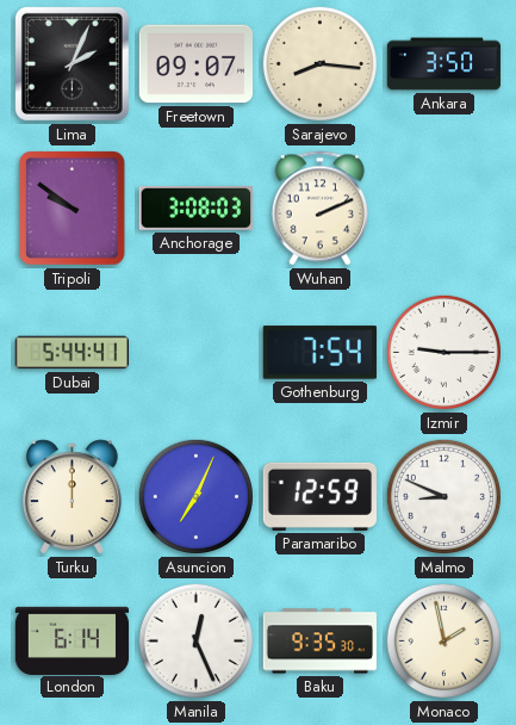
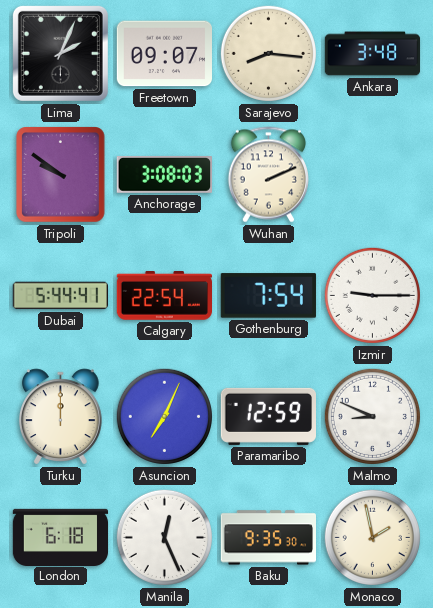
Ankara: 3:50 -> 3:48
Calgary: none -> 22:54
London: 6:14 -> 6:18
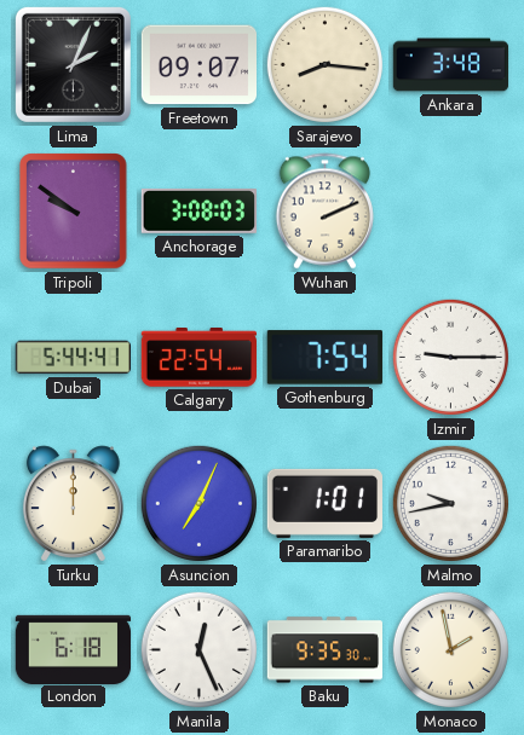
Paramaribo: 12:59 -> 1:01
Malmo: 8:49 -> 9:43
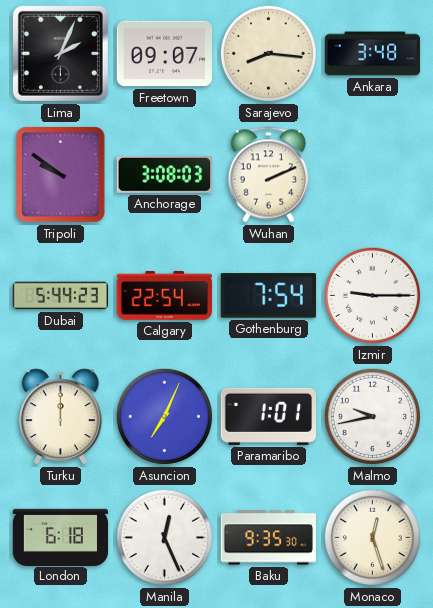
Dubai: 5:44:41 -> 5:44:23
Monaco: 1:58 -> 12:27
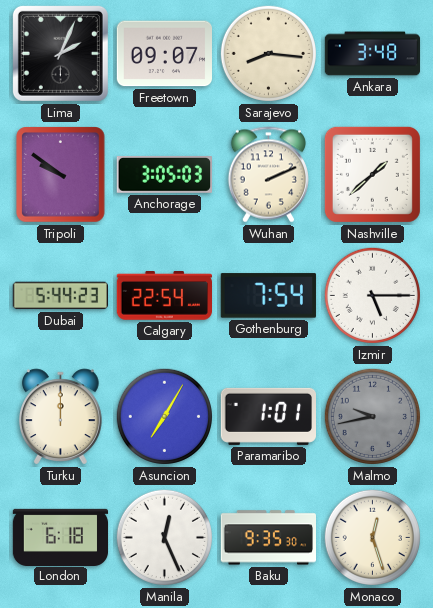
Anchorage: 3:08 -> 3:05
Nashville: none -> 1:38
Izmir: 9:15 -> 5:15
Asuncion: 7:04 -> 7:05
Malmo dial: white -> grey
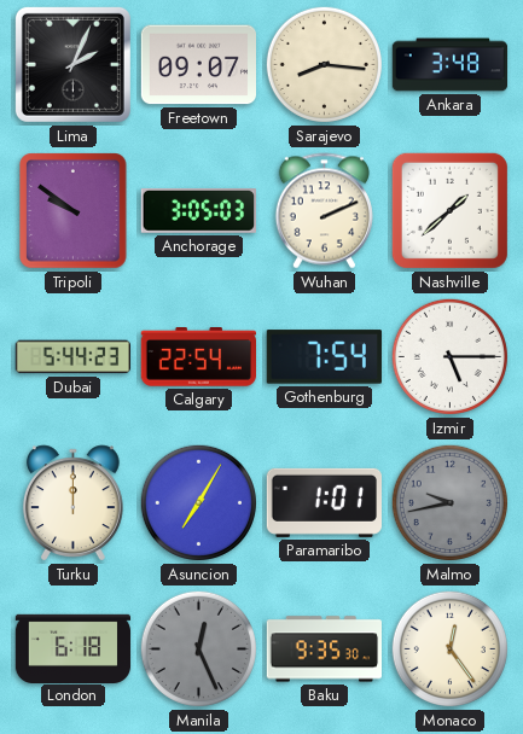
Manila dial: white -> grey
Monaco: 12:27 -> 12:24
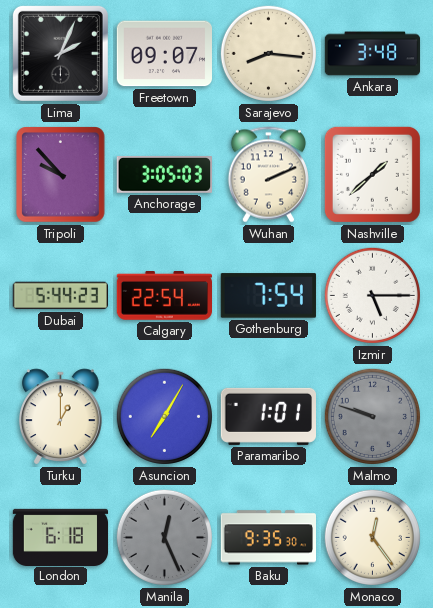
Tripoli: 9:51 -> 9:53
Turku: 12:00 -> 1:00
Malmo: 9:43 -> 9:48
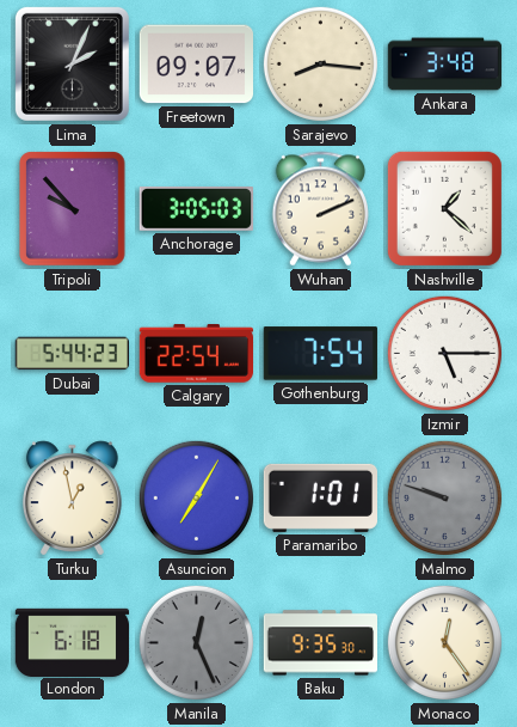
Nashville: 1:38 -> 1:22
Turku: 1:00 -> 12:58
